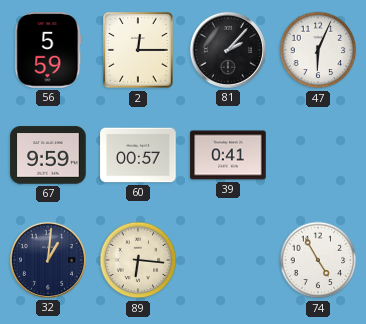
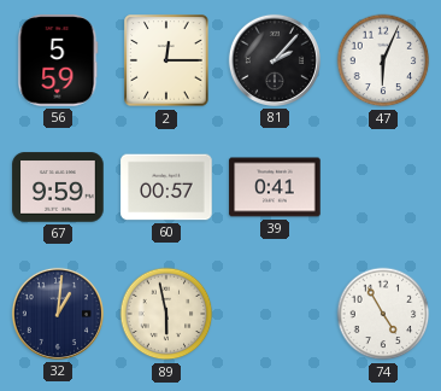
89: 6:16 -> 5:58
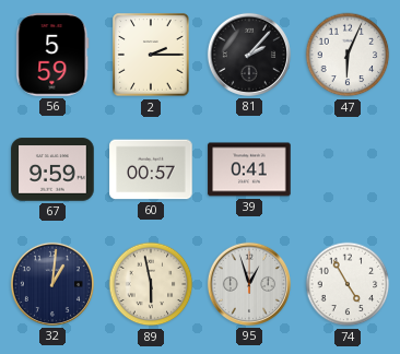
2: 12:15 -> 2:15
95: none -> 12:57
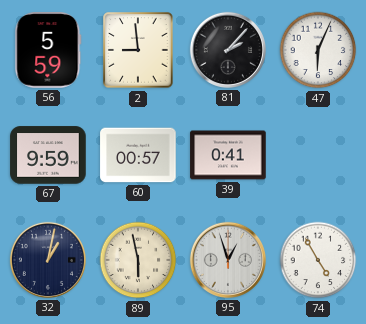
2: 2:15 -> 8:59
32: 1:01 -> 1:02
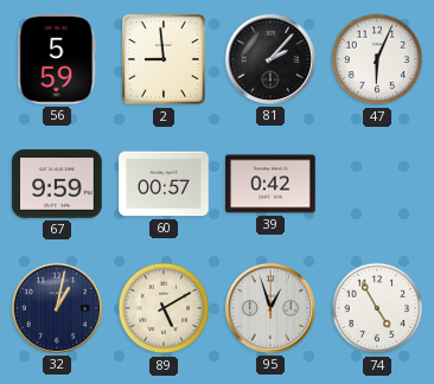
39: 0:41 -> 0:42
89: 5:58 -> 5:10
